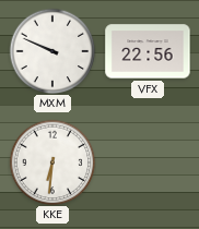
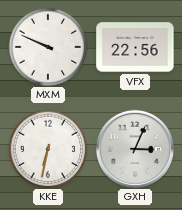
KKE: 6:31 -> 6:32
GXH: none -> 3:04
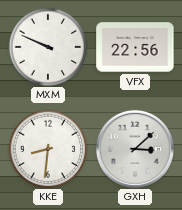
KKE: 6:32 -> 8:31
GXH: 3:04 -> 3:08
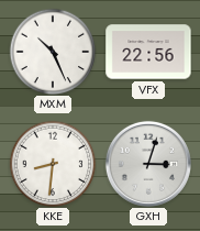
MXM: 9:49 -> 10:26
GXH: 3:08 -> 3:03
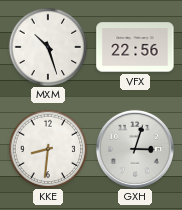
MXM: 10:26 -> 10:27
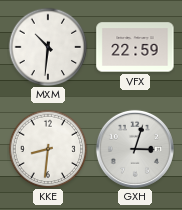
MXM: 10:27 -> 10:31
VFX: 22:56 -> 22:59
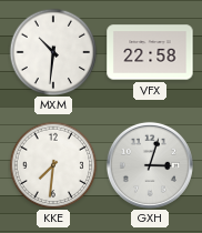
VFX: 22:59 -> 22:58
KKE: 8:31 -> 7:31
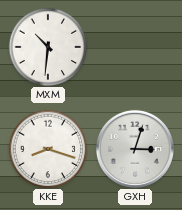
VFX: 22:58 -> none
KKE: 7:31 -> 8:18
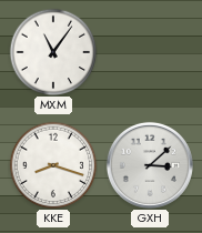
MXM: 10:31 -> 11:06
GXH: 3:03 -> 3:08
